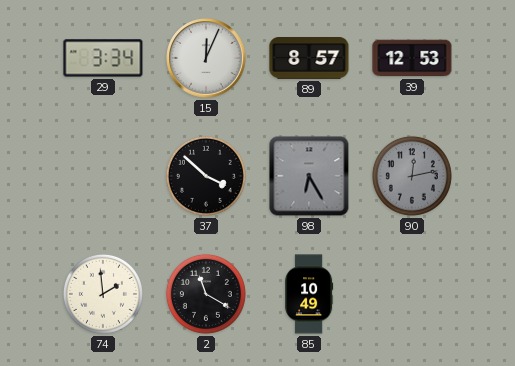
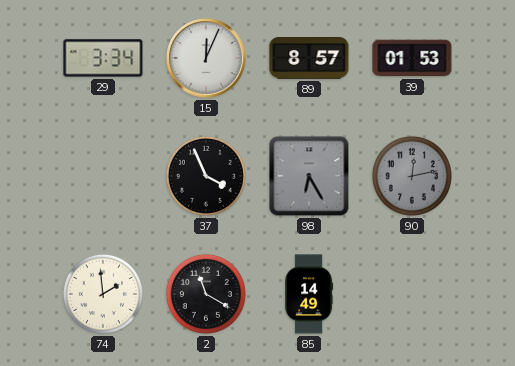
39: 12:53 -> 01:53
37: 3:52 -> 3:56
85: 10:49 -> 14:49
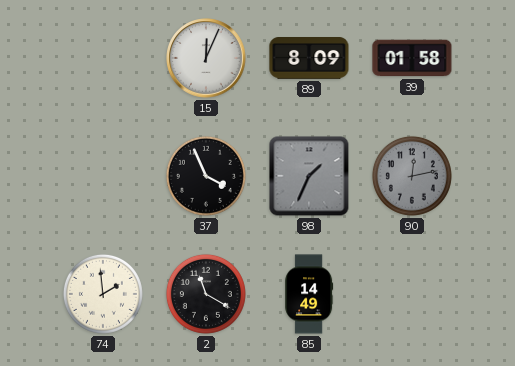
29: 3:34 -> none
89: 8:57 -> 8:09
39: 01:53 -> 01:58
98: 6:25 -> 1:34
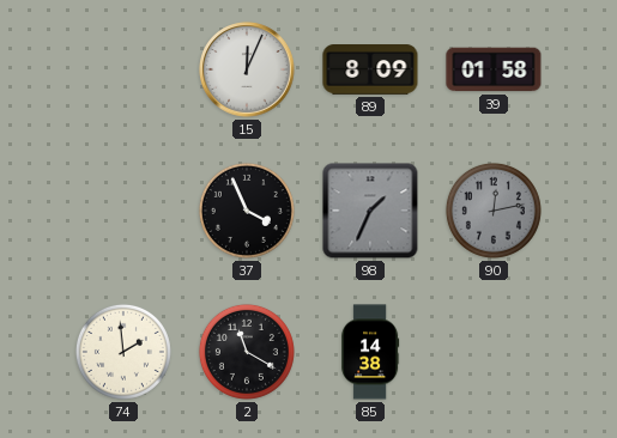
85: 14:49 -> 14:38
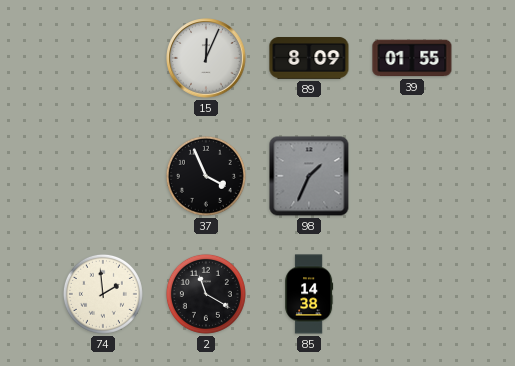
39: 01:58 -> 01:55
90: 12:13 -> none
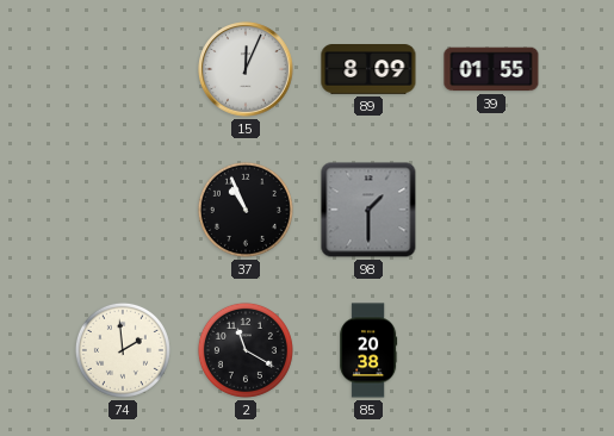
37: 3:56 -> 10:56
98: 1:34 -> 1:30
85: 14:38 -> 20:38
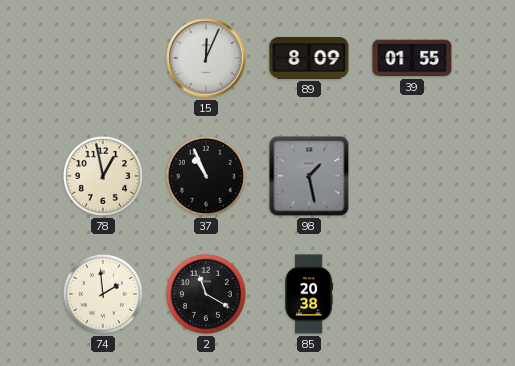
78: none -> 12:58
98: 1:30 -> 1:28
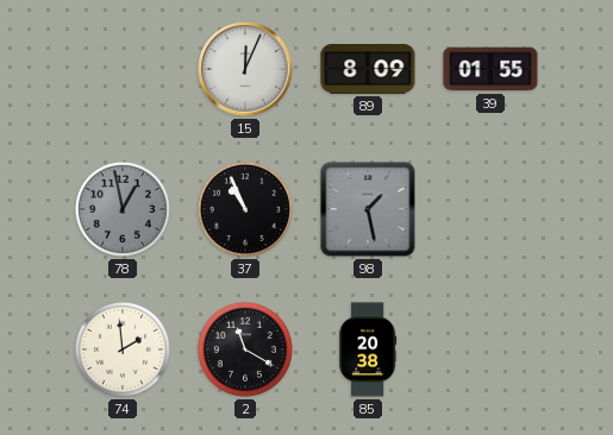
78 dial: cream -> grey
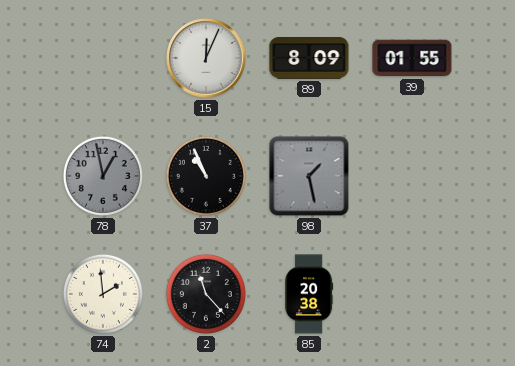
2: 11:20 -> 11:23
